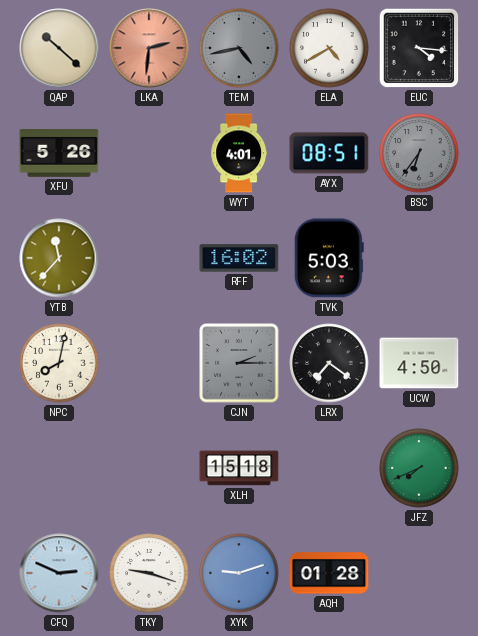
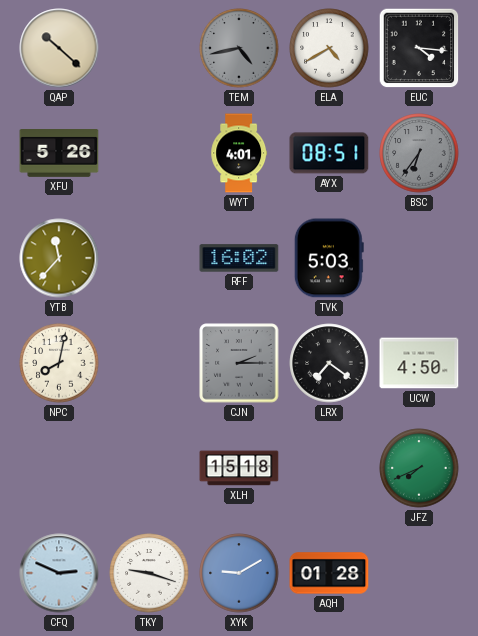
LKA: 2:31 -> none
XYK: 9:12 -> 9:10
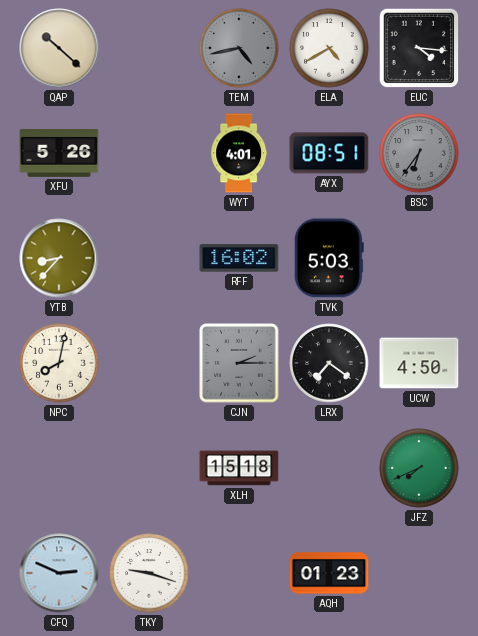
YTB: 11:37 -> 8:37
XYK: 9:10 -> none
AQH: 01:28 -> 01:23
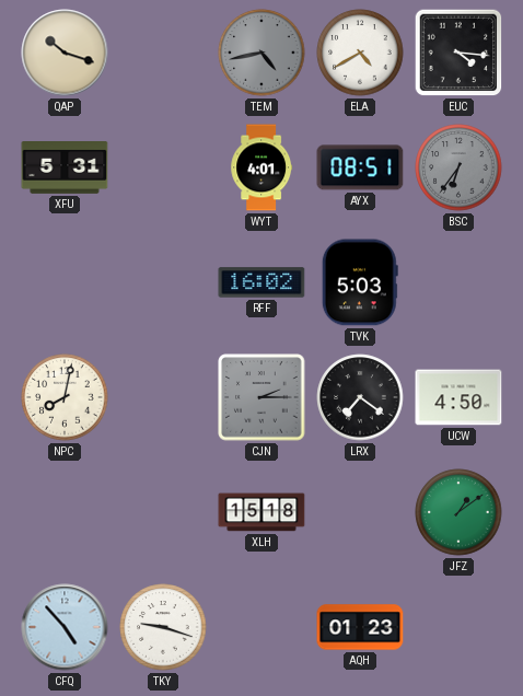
QAP: 10:22 -> 10:18
XFU: 5:26 -> 5:31
YTB: 8:37 -> none
JFZ: 7:41 -> 1:09
CFQ: 2:49 -> 4:53
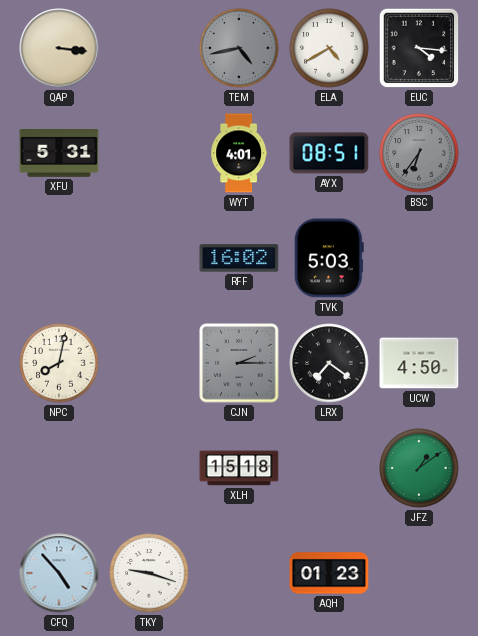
QAP: 10:18 -> 3:16
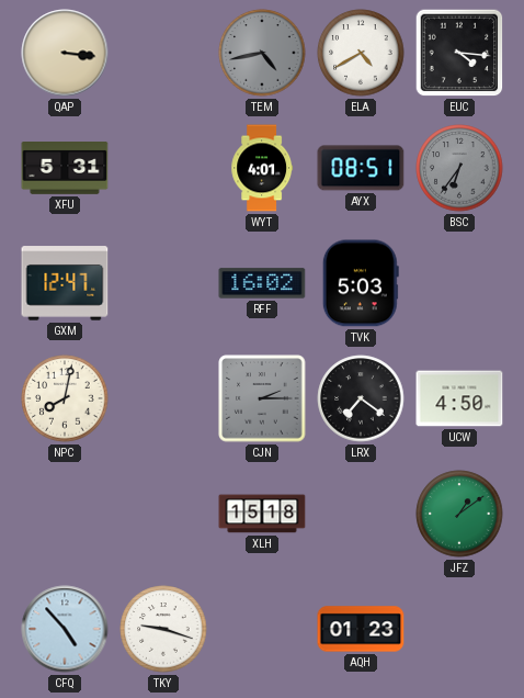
GXM: none -> 12:47
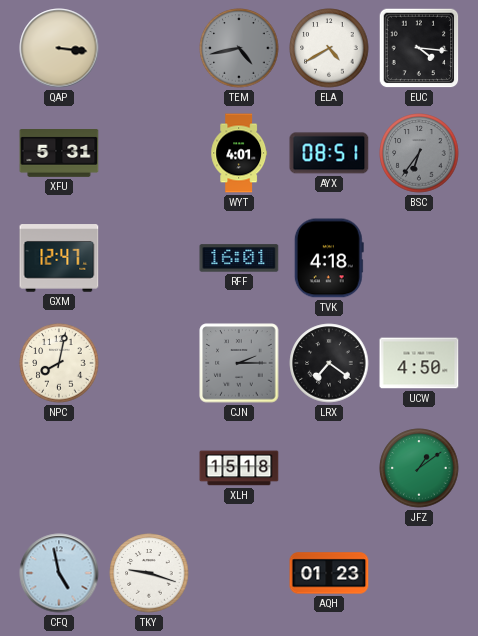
RFF: 16:02 -> 16:01
TVK: 5:03 -> 4:18
CFQ: 4:53 -> 4:58
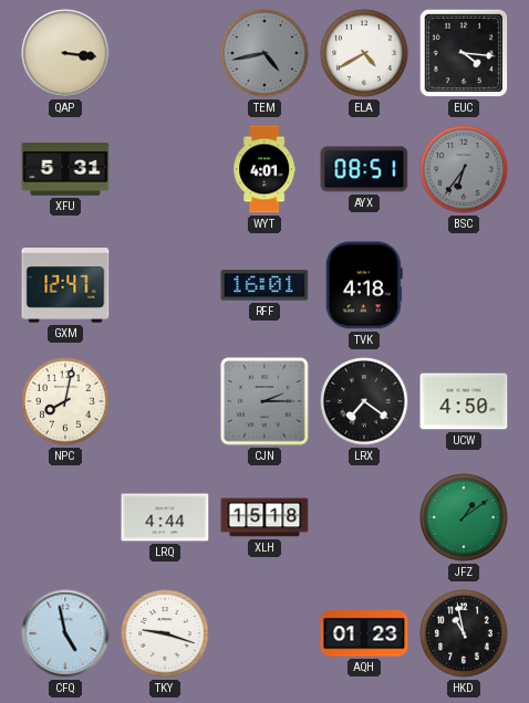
LRQ: none -> 4:44
HKD: none -> 10:58
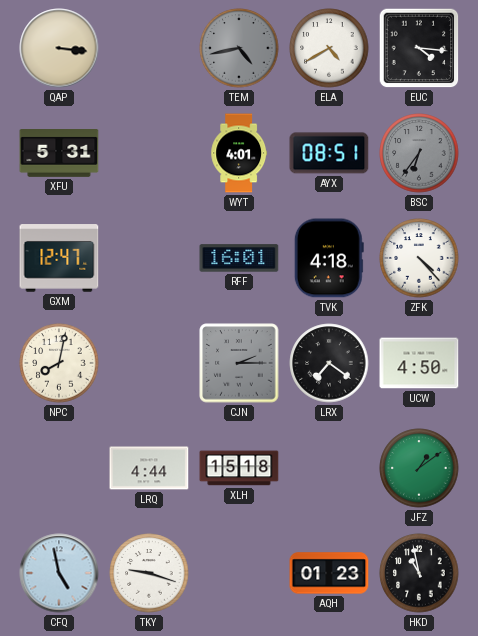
ZFK: none -> 4:23
